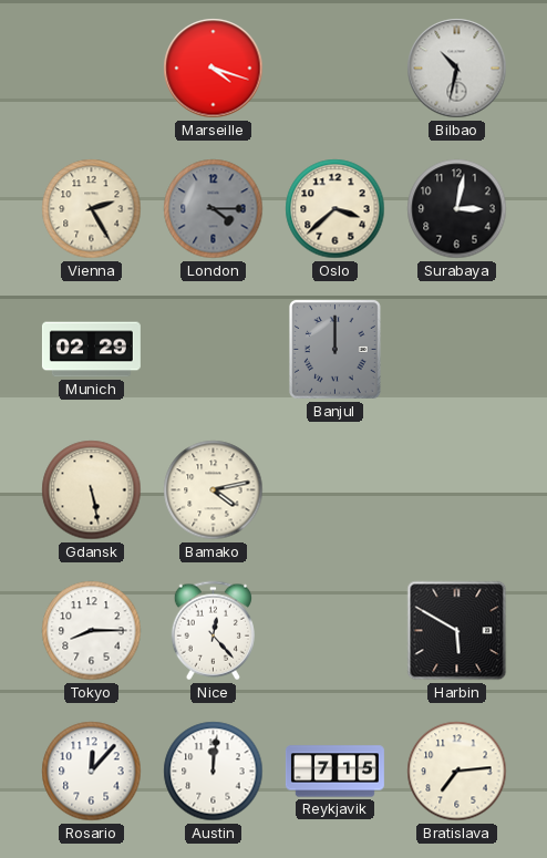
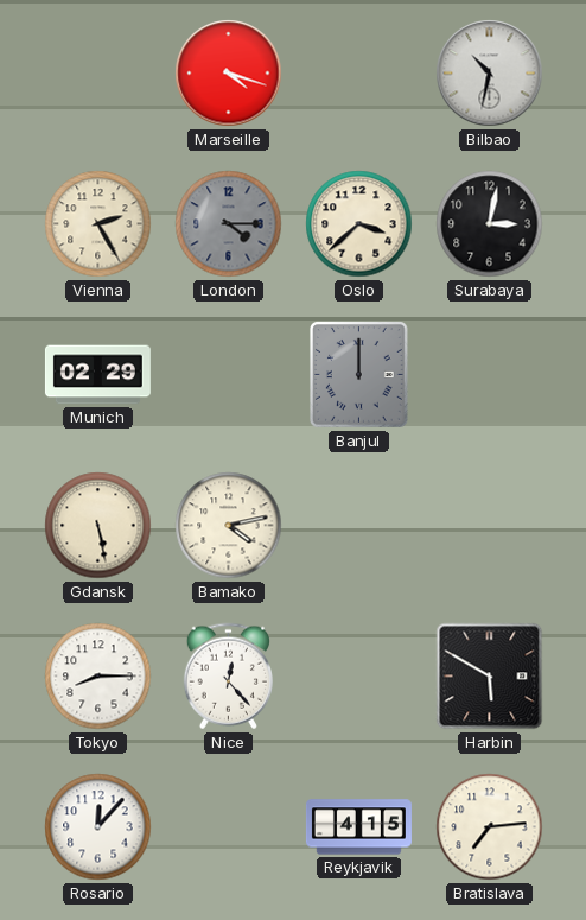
Austin: 12:01 -> none
Reykjavik: 7:15 -> 4:15
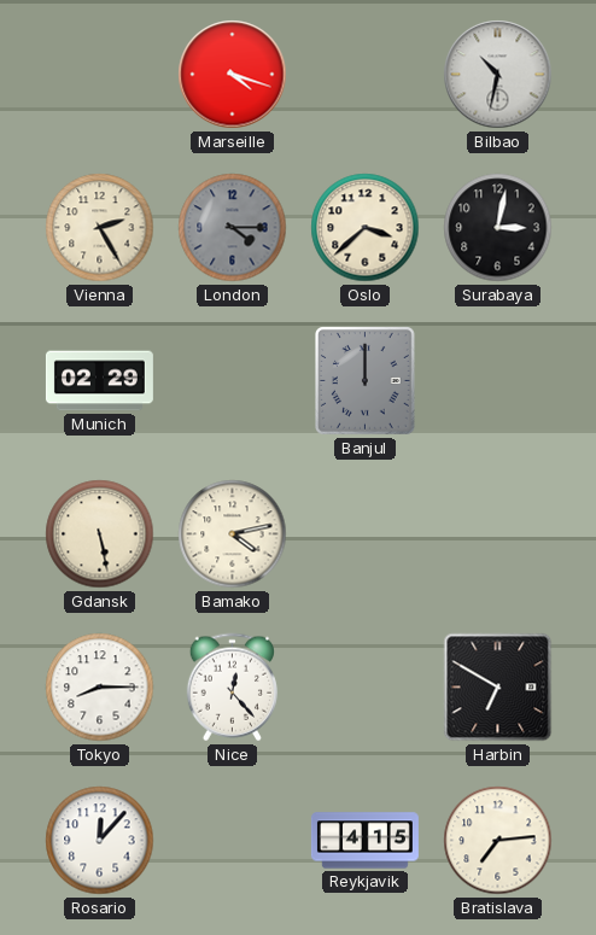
Harbin: 5:50 -> 6:50
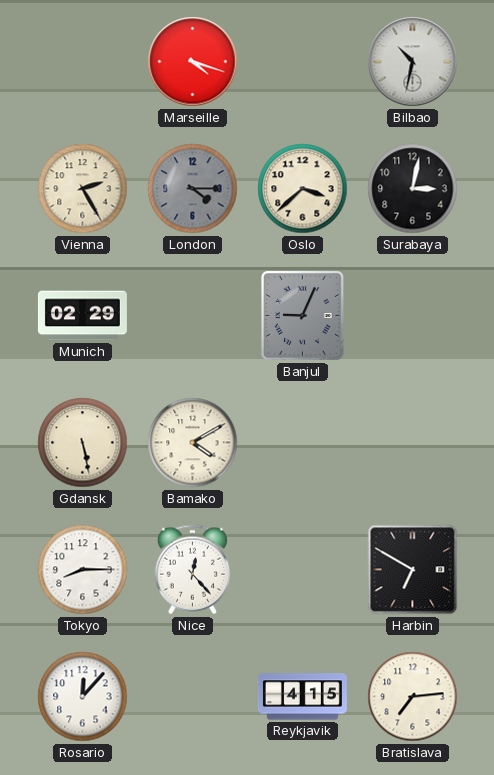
Banjul: 12:00 -> 9:04
Bamako: 4:13 -> 4:10
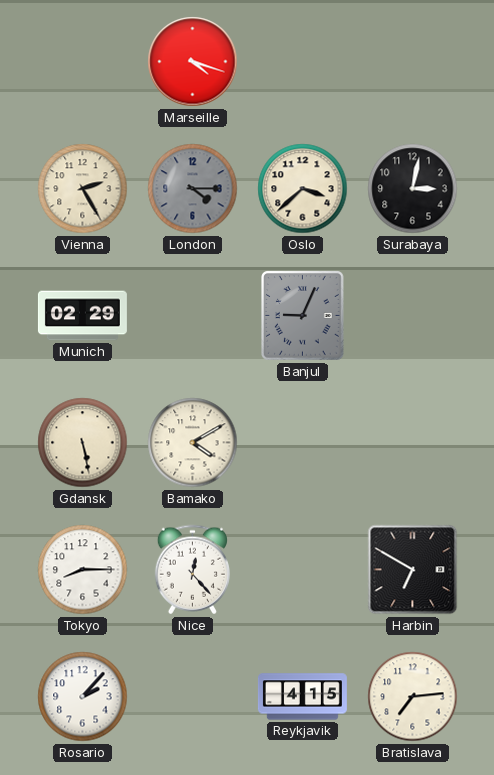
Bilbao: 10:32 -> none
Rosario: 12:07 -> 2:07
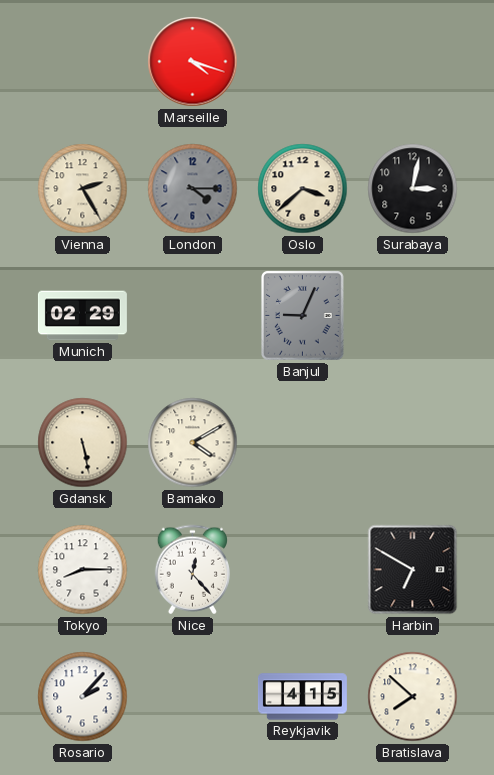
Bratislava: 7:14 -> 7:52
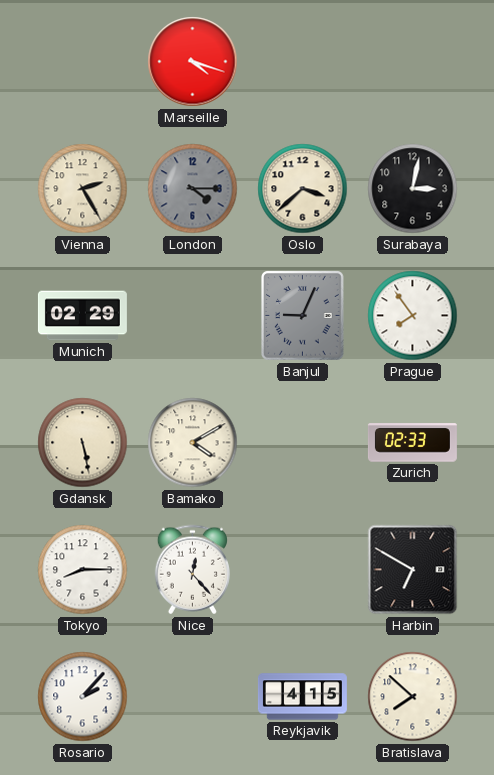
Prague: none -> 7:54
Zurich: none -> 02:33
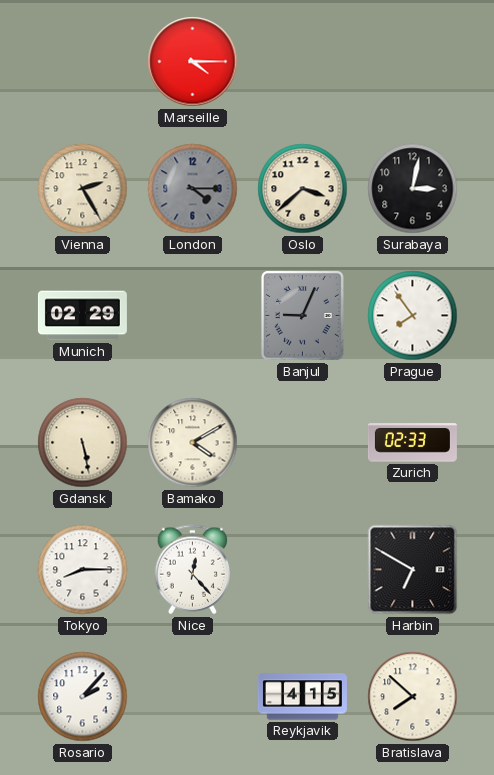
Marseille: 4:18 -> 4:15
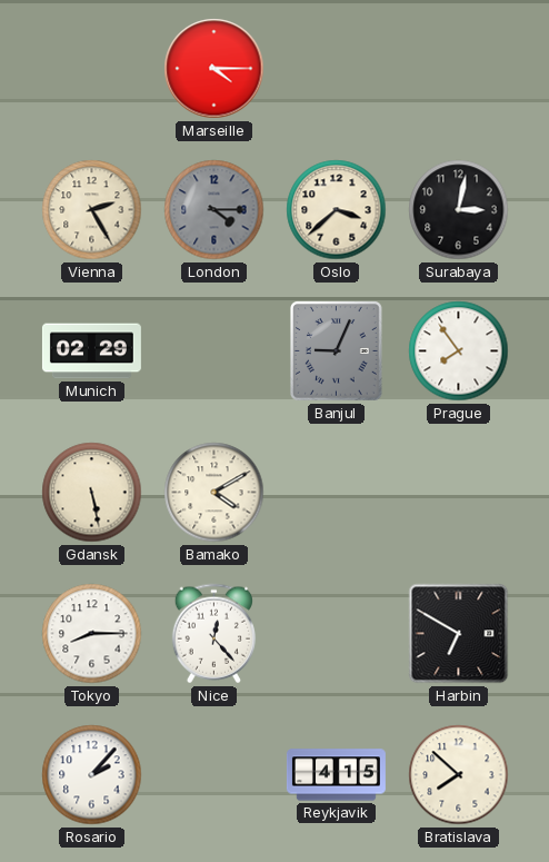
Zurich: 02:33 -> none
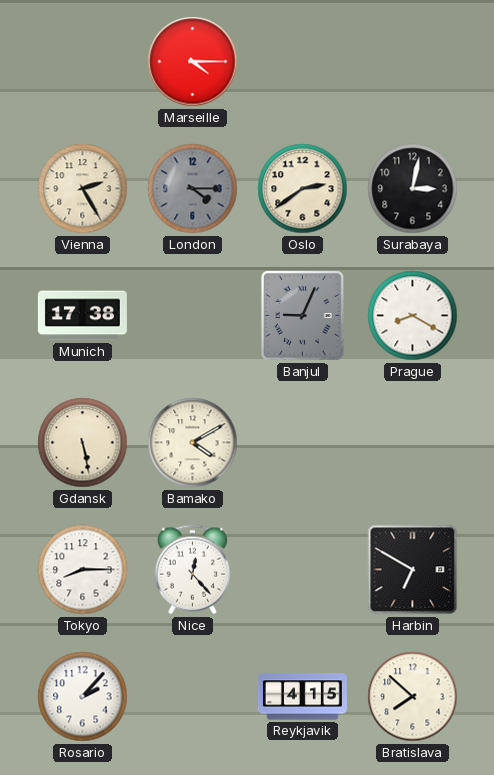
Oslo: 3:38 -> 2:39
Munich: 02:29 -> 17:38
Prague: 7:54 -> 8:20
